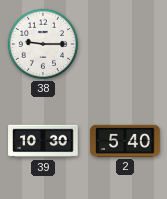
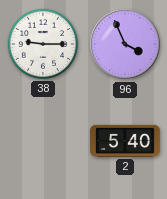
96: none -> 3:56
39: 10:30 -> none
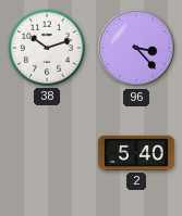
38: 9:15 -> 10:12
96: 3:56 -> 3:23
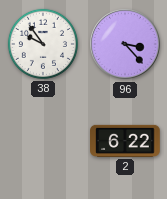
38: 10:12 -> 9:54
2: 5:40 -> 6:22
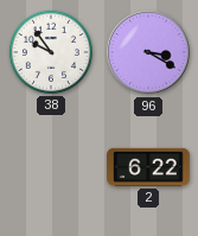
96: 3:23 -> 3:20
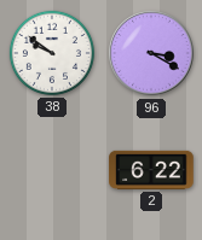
38: 9:54 -> 9:51
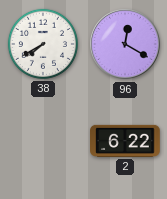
38: 9:51 -> 7:40
96: 3:20 -> 12:20
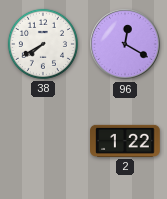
2: 6:22 -> 1:22
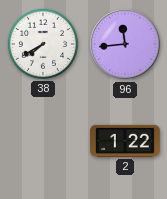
96: 12:20 -> 11:44
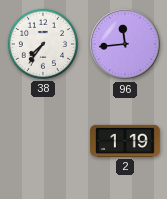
38: 7:40 -> 7:36
2: 1:22 -> 1:19
